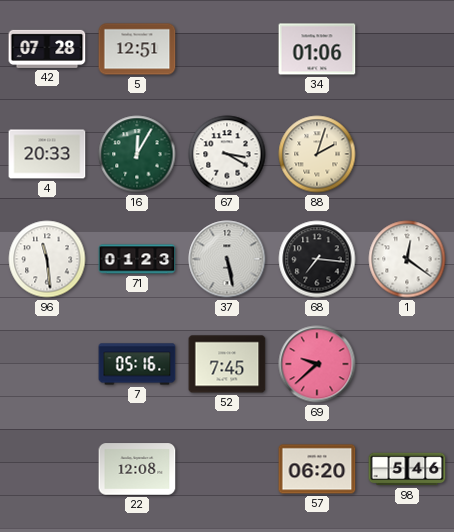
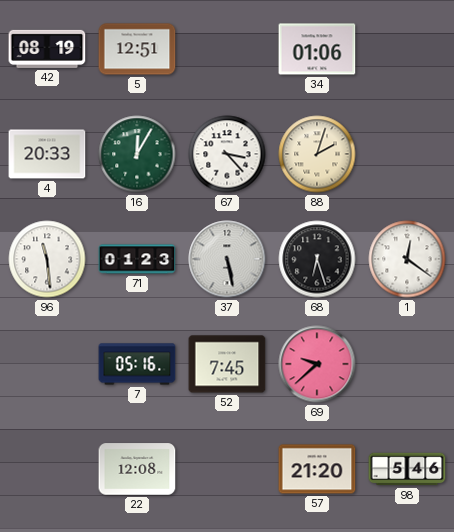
42: 07:28 -> 08:19
67: 3:20 -> 3:23
68: 7:16 -> 6:27
57: 06:20 -> 21:20
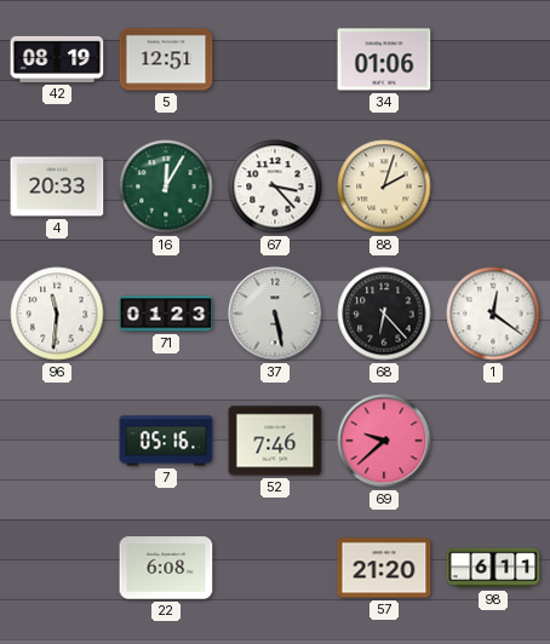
96: 11:29 -> 11:31
68: 6:27 -> 6:23
52: 7:45 -> 7:46
22: 12:08 -> 6:08
98: 5:46 -> 6:11
